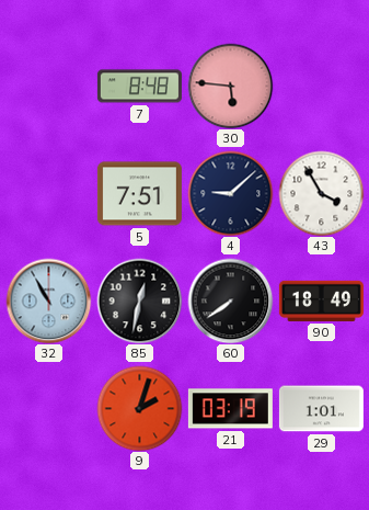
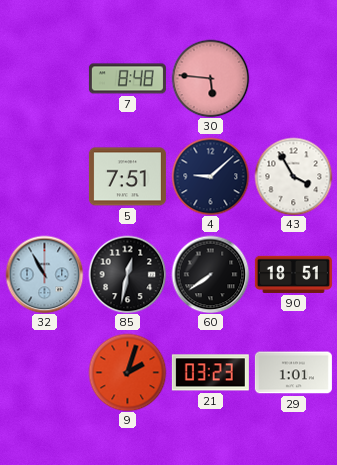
90: 18:49 -> 18:51
21: 03:19 -> 03:23
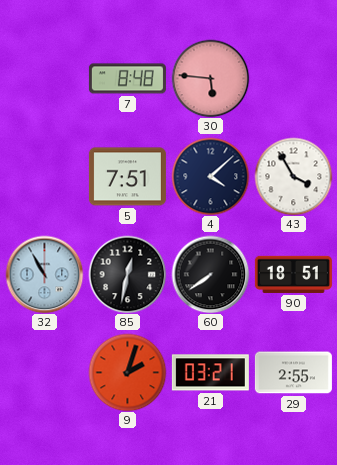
4: 9:08 -> 4:08
21: 03:23 -> 03:21
29: 1:01 -> 2:55
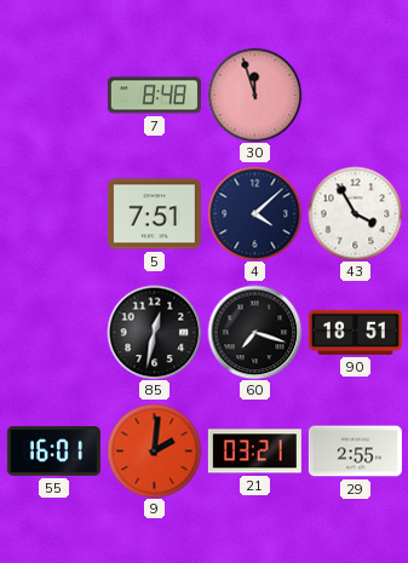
30: 5:46 -> 11:57
32: 10:55 -> none
60: 7:39 -> 7:18
55: none -> 16:01
9: 2:03 -> 2:01
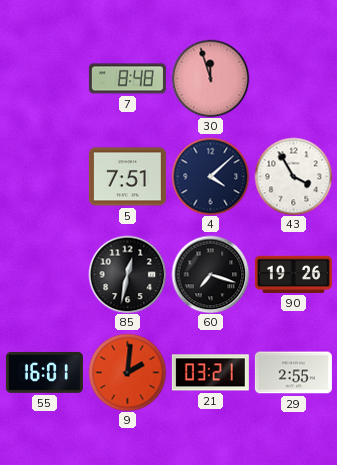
90: 18:51 -> 19:26
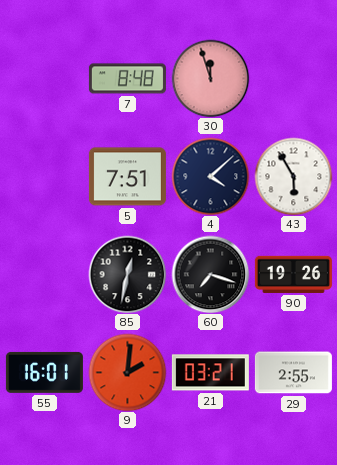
43: 3:55 -> 5:55
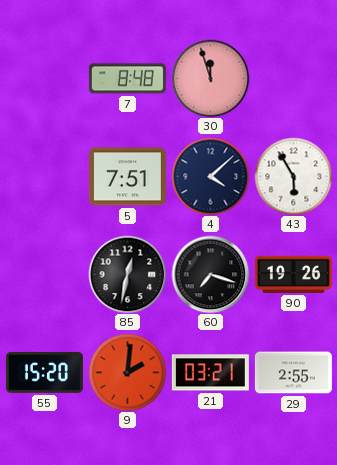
55: 16:01 -> 15:20
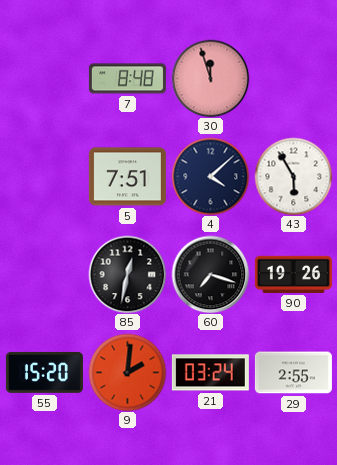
21: 03:21 -> 03:24
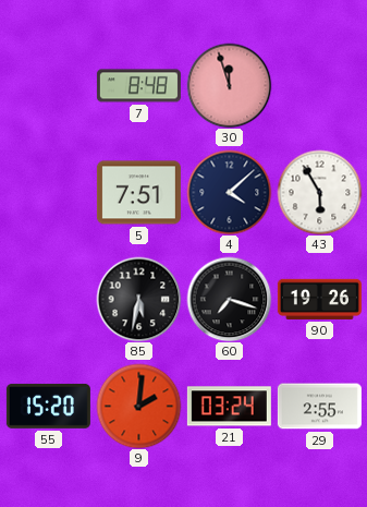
85: 12:32 -> 5:32
